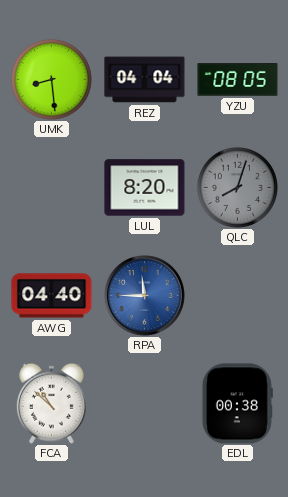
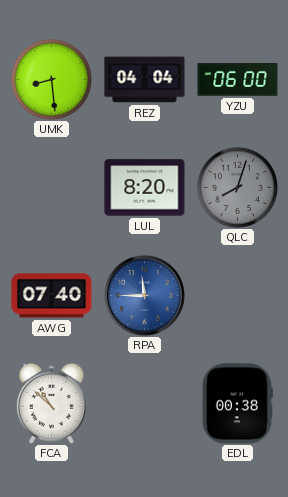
YZU: 08:05 -> 06:00
AWG: 04:40 -> 07:40
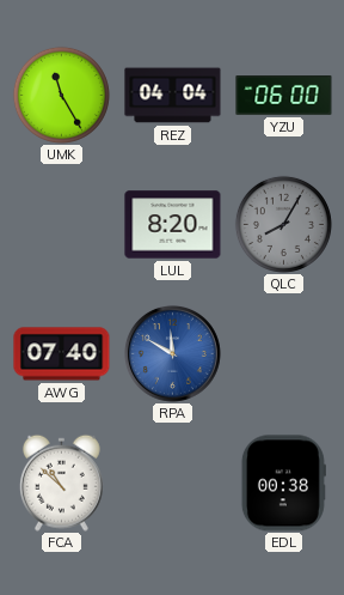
UMK: 8:29 -> 11:25
QLC: 8:03 -> 8:05
RPA: 11:45 -> 11:50
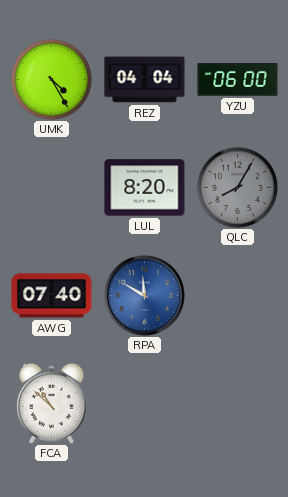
UMK: 11:25 -> 4:25
EDL: 00:38 -> none
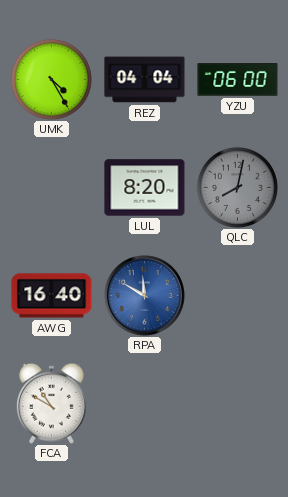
QLC: 8:05 -> 8:02
AWG: 07:40 -> 16:40
FCA: 10:52 -> 10:50
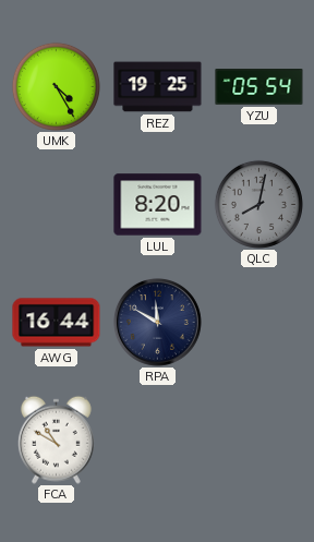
REZ: 04:04 -> 19:25
YZU: 06:00 -> 05:54
AWG: 16:40 -> 16:44
RPA dial: blue -> navy
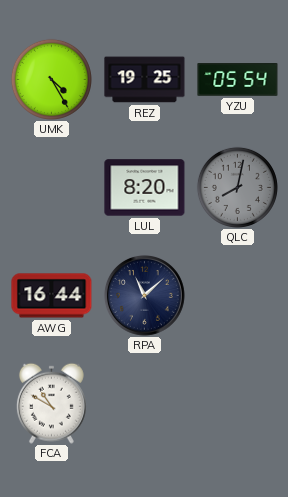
RPA: 11:50 -> 11:08
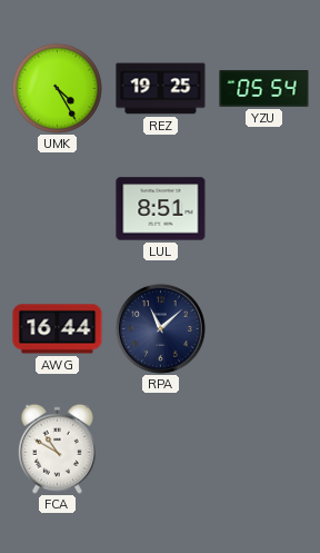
LUL: 8:20 -> 8:51
QLC: 8:02 -> none
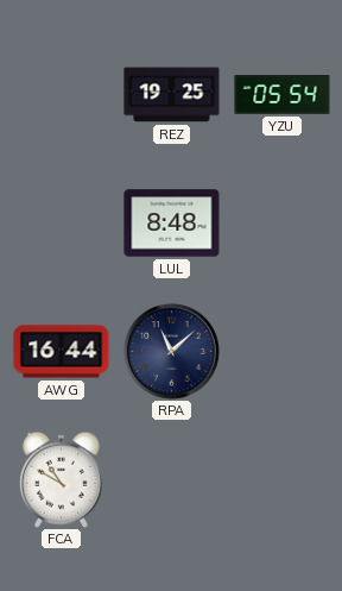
UMK: 4:25 -> none
LUL: 8:51 -> 8:48
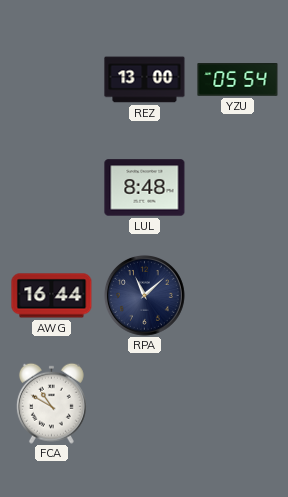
REZ: 19:25 -> 13:00
